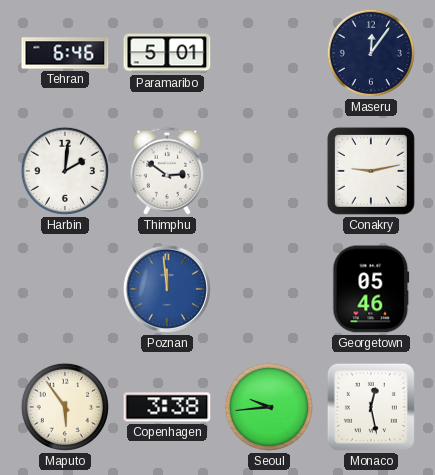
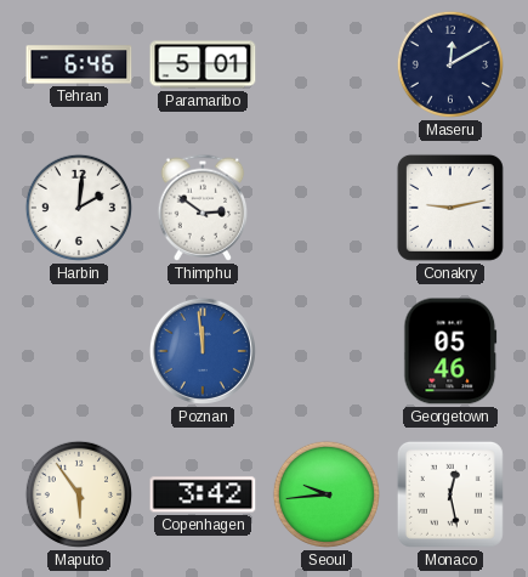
Maseru: 12:06 -> 12:10
Copenhagen: 3:38 -> 3:42
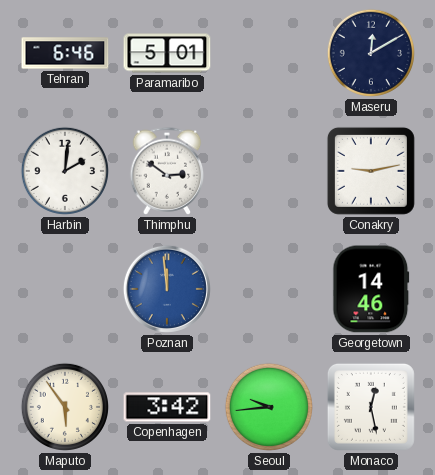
Georgetown: 05:46 -> 14:46
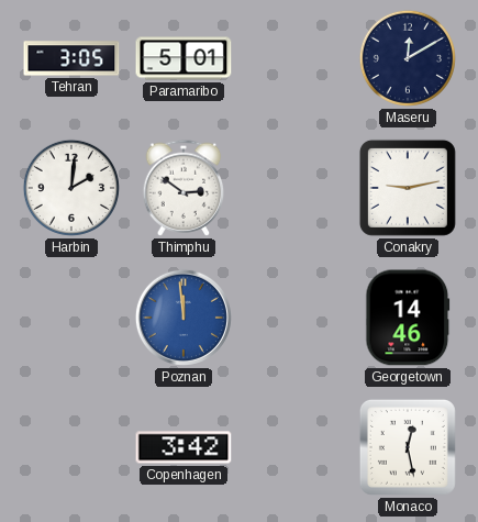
Tehran: 6:46 -> 3:05
Maputo: 5:54 -> none
Seoul: 9:44 -> none
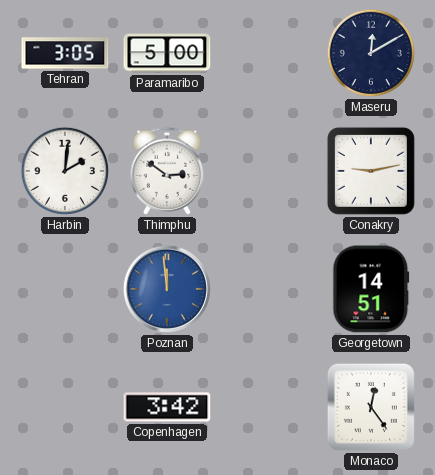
Paramaribo: 5:01 -> 5:00
Georgetown: 14:46 -> 14:51
Monaco: 12:28 -> 12:24
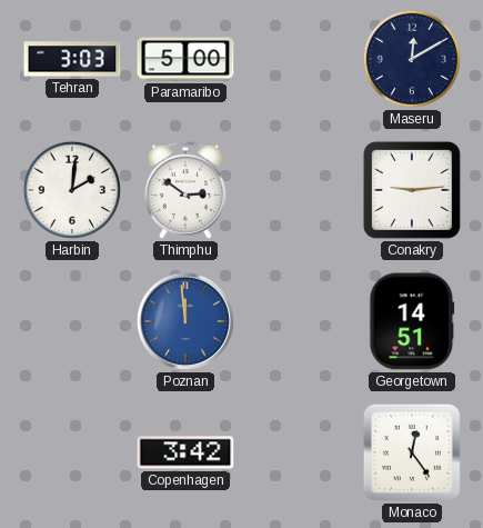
Tehran: 3:05 -> 3:03
Conakry: 9:13 -> 9:14
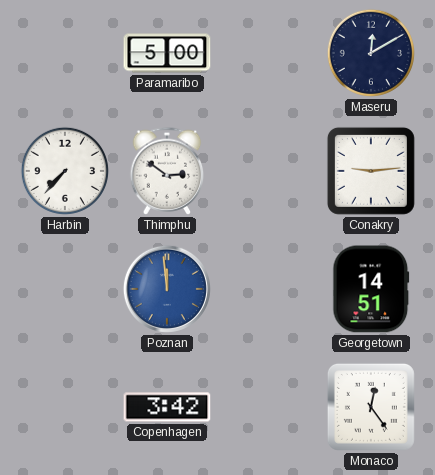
Tehran: 3:03 -> none
Harbin: 2:01 -> 7:37
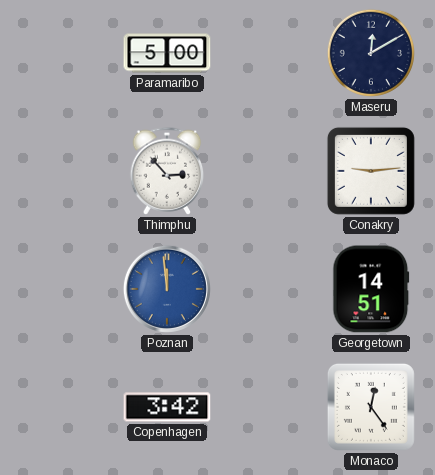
Harbin: 7:37 -> none
Thimphu: 2:51 -> 2:53
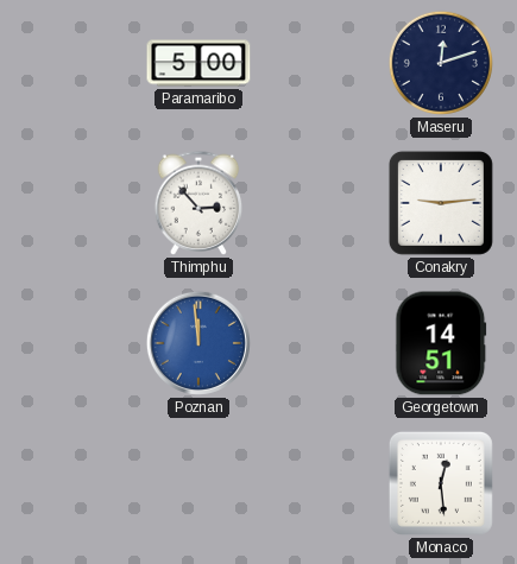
Maseru: 12:10 -> 12:12
Copenhagen: 3:42 -> none
Monaco: 12:24 -> 12:29
